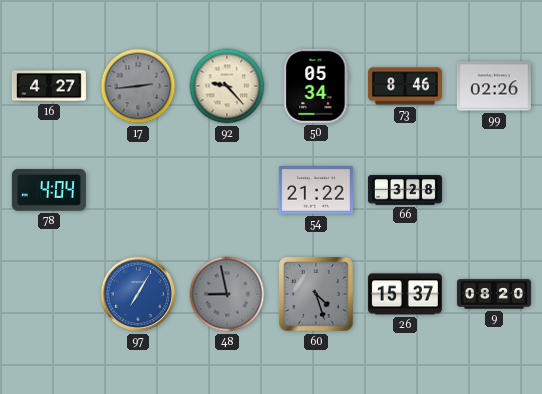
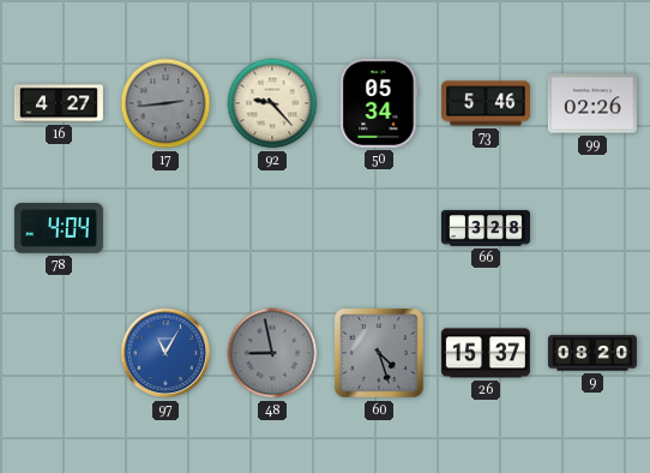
73: 8:46 -> 5:46
54: 21:22 -> none
97: 7:05 -> 11:05
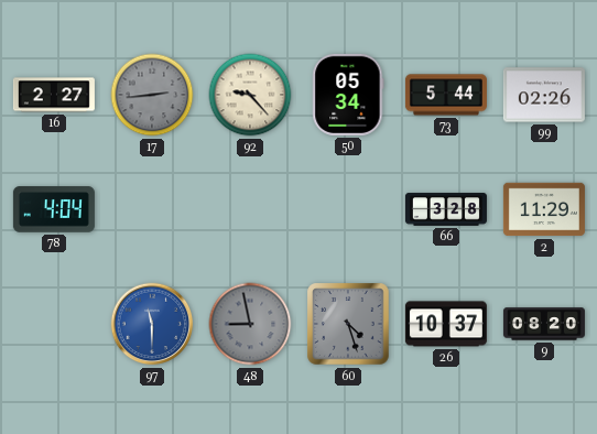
16: 4:27 -> 2:27
73: 5:46 -> 5:44
2: none -> 11:29
97: 11:05 -> 11:30
26: 15:37 -> 10:37
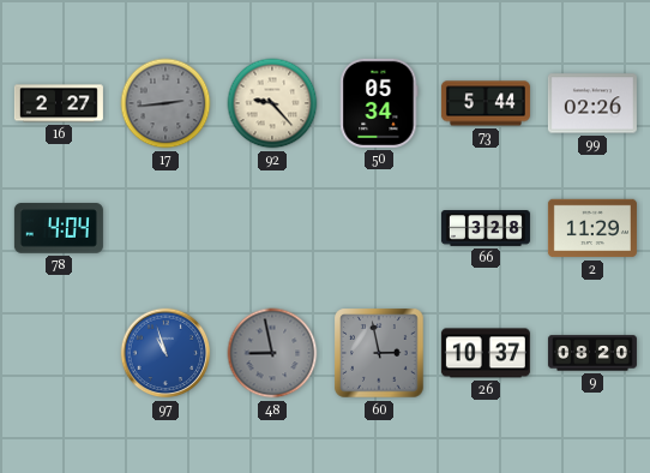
97: 11:30 -> 10:57
60: 4:27 -> 2:58
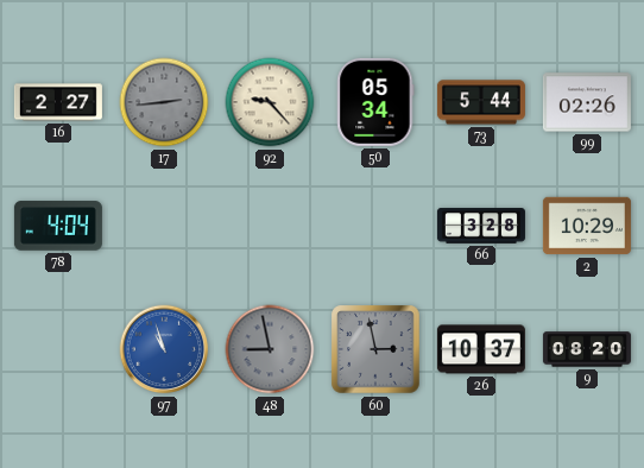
2: 11:29 -> 10:29
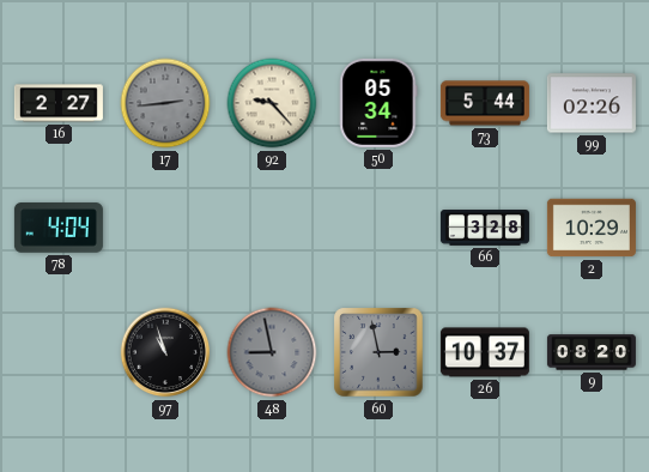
97 dial: blue -> black
